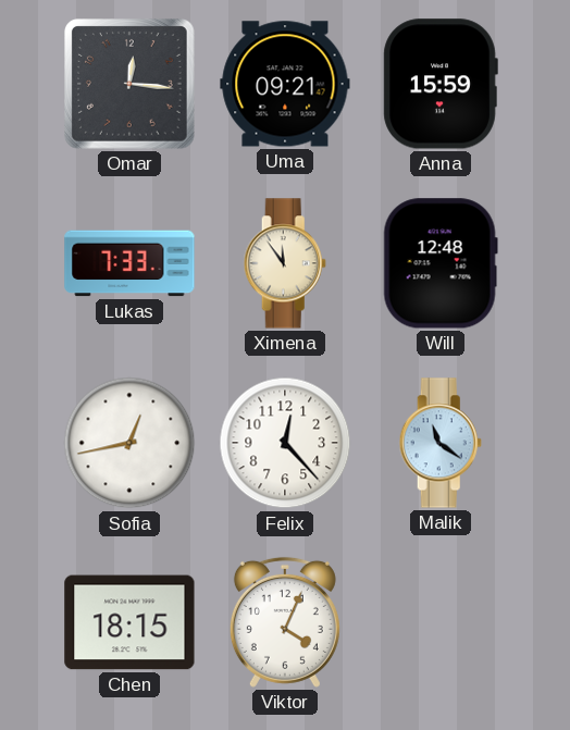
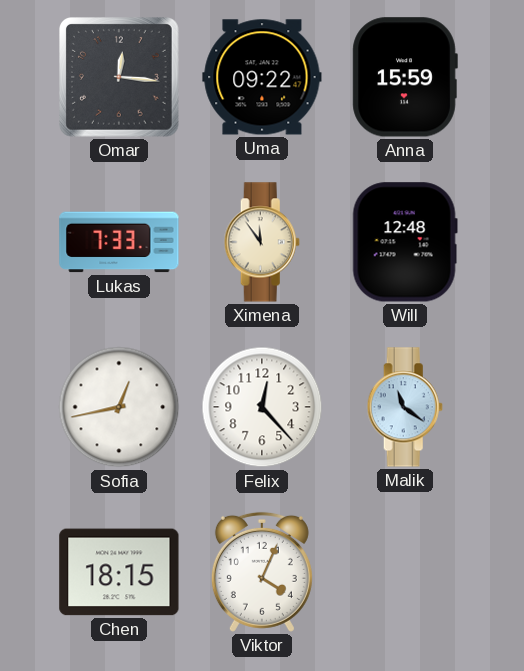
Uma: 09:21 -> 09:22
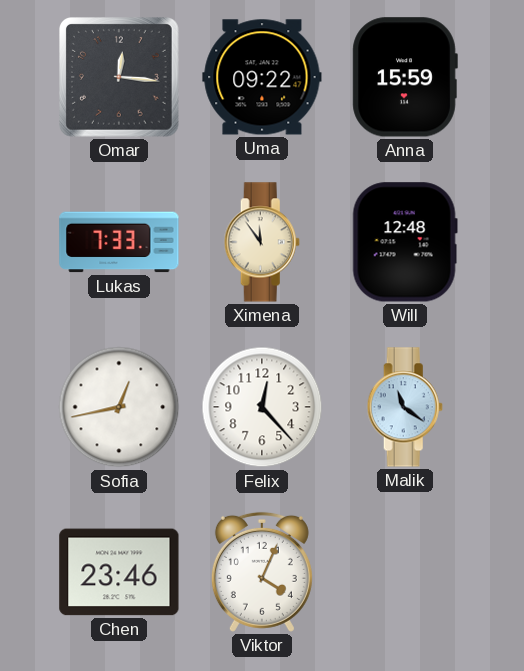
Chen: 18:15 -> 23:46
